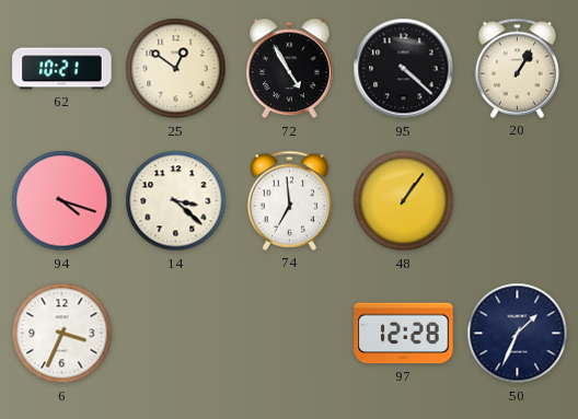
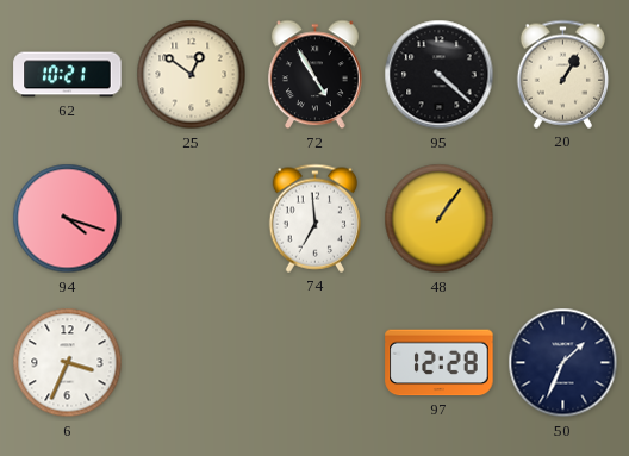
14: 3:22 -> none
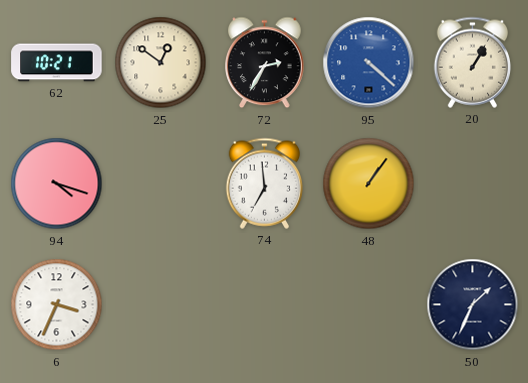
72: 4:55 -> 2:35
95 dial: black -> blue
97: 12:28 -> none
